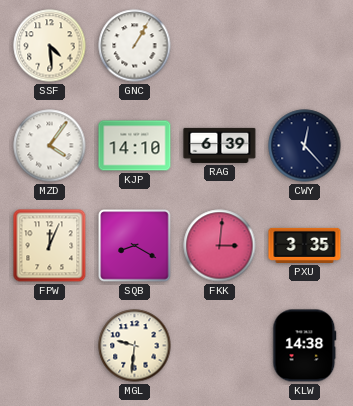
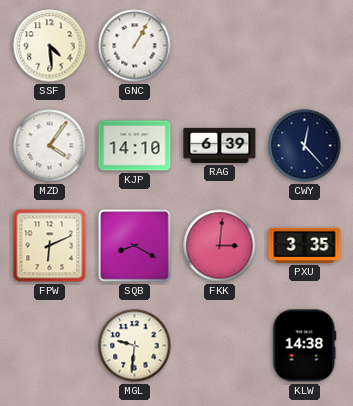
FPW: 12:04 -> 6:11
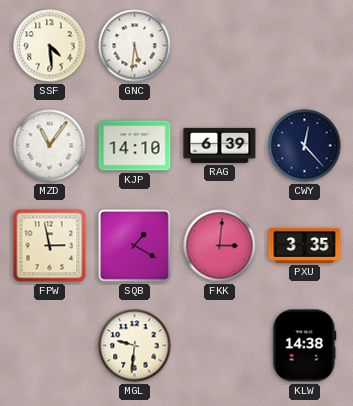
GNC: 1:05 -> 5:31
MZD: 4:06 -> 11:06
FPW: 6:11 -> 2:58
SQB: 8:20 -> 1:20
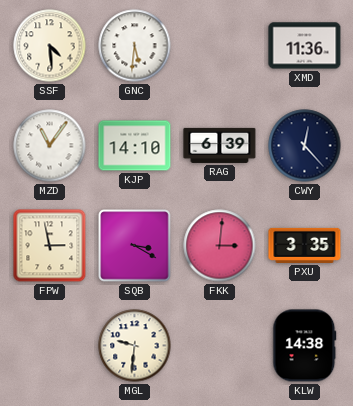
XMD: none -> 11:36
SQB: 1:20 -> 3:20
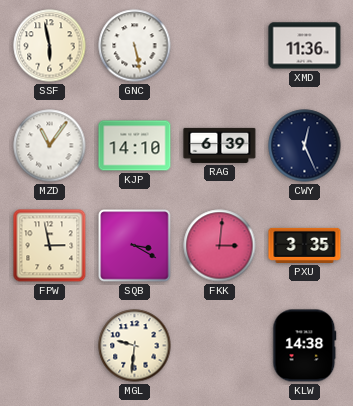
SSF: 4:29 -> 5:58
GNC: 5:31 -> 5:28
CWY: 12:23 -> 12:26
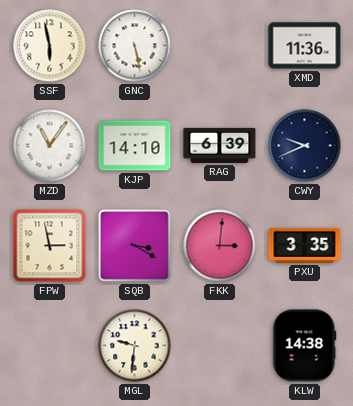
CWY: 12:26 -> 9:41
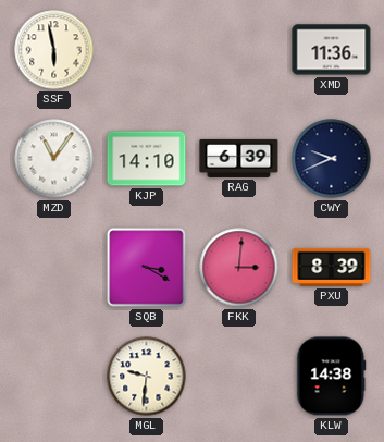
GNC: 5:28 -> none
FPW: 2:58 -> none
PXU: 3:35 -> 8:39
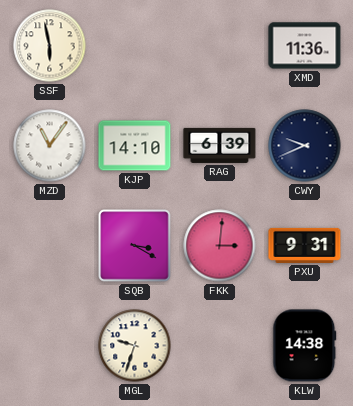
PXU: 8:39 -> 9:31
MGL: 9:31 -> 9:33
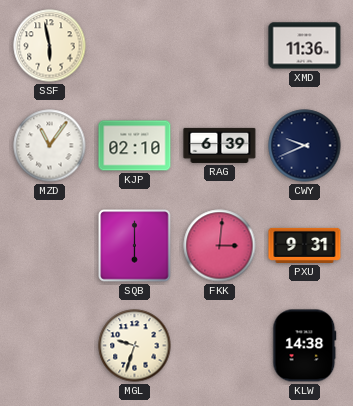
KJP: 14:10 -> 02:10
SQB: 3:20 -> 6:00
